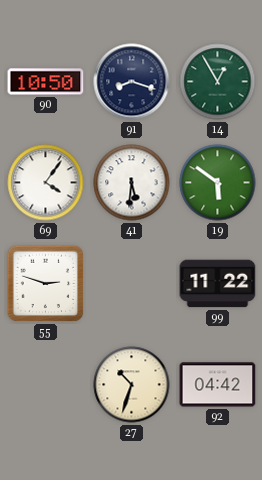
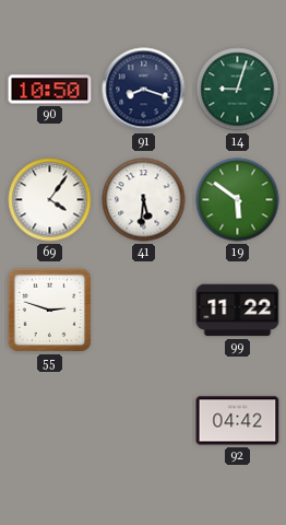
14: 12:55 -> 9:03
27: 10:33 -> none
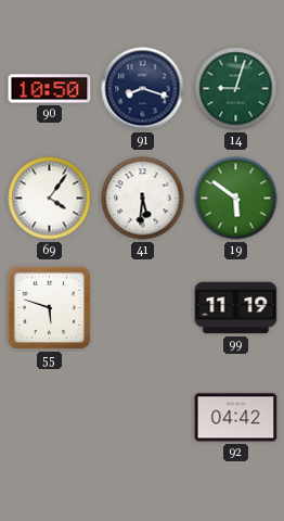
55: 2:48 -> 5:48
99: 11:22 -> 11:19
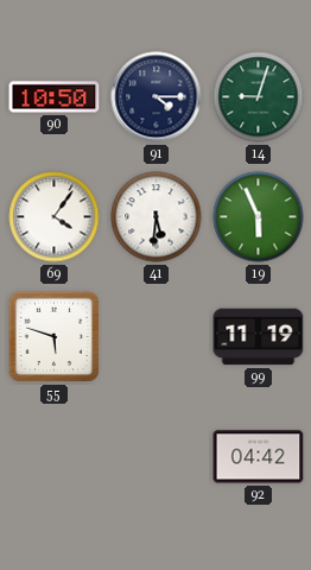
91: 8:18 -> 4:15
19: 5:51 -> 5:56
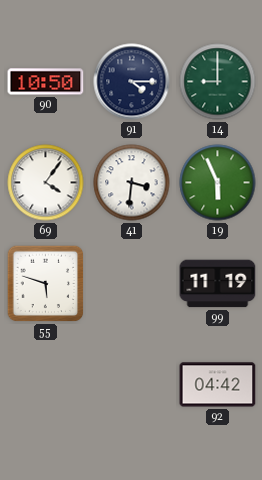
14: 9:03 -> 9:00
41: 5:31 -> 3:31
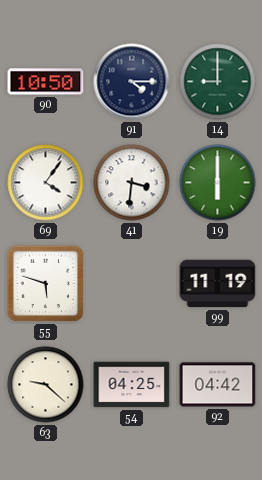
19: 5:56 -> 6:00
63: none -> 9:22
54: none -> 04:25
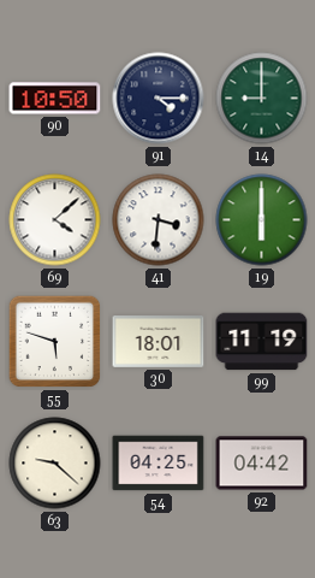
69: 4:06 -> 4:08
30: none -> 18:01
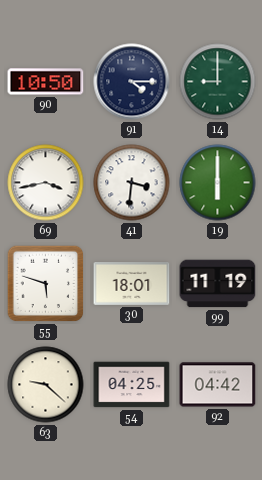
69: 4:08 -> 3:43
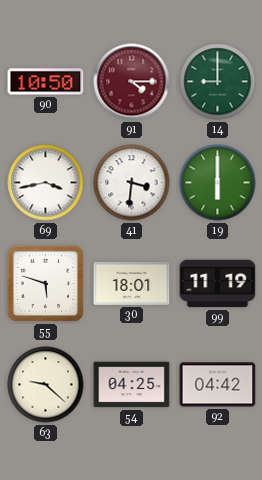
91 dial: navy -> burgundy
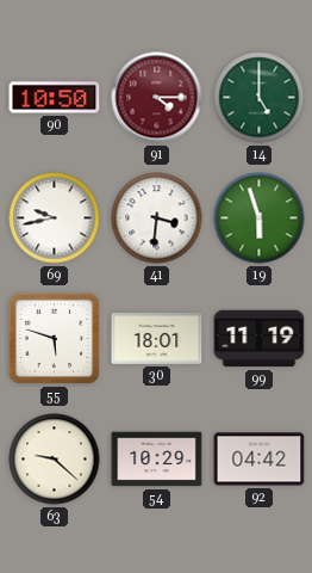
14: 9:00 -> 5:00
69: 3:43 -> 9:43
19: 6:00 -> 5:57
54: 04:25 -> 10:29
